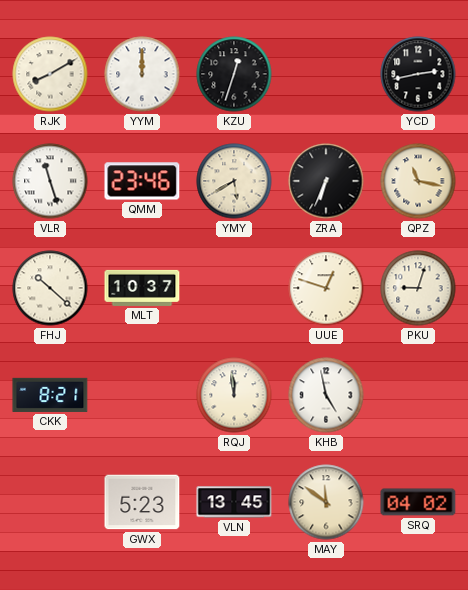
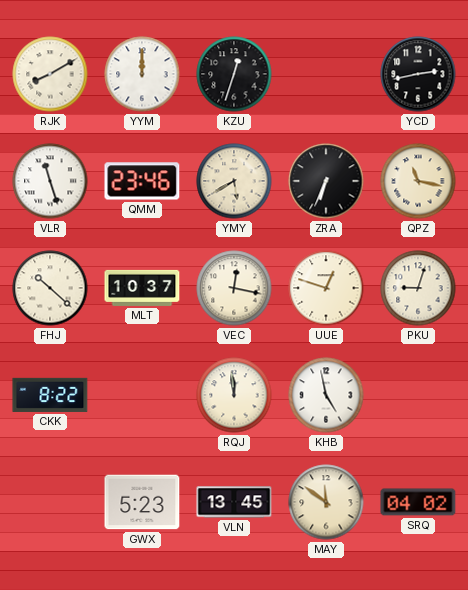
VEC: none -> 12:17
CKK: 8:21 -> 8:22
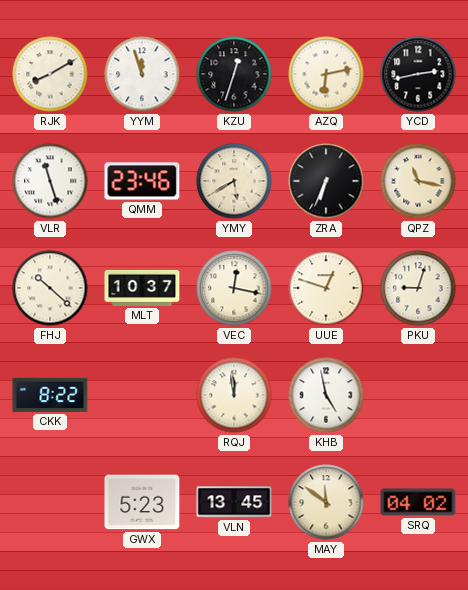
YYM: 12:00 -> 11:57
AZQ: none -> 6:13
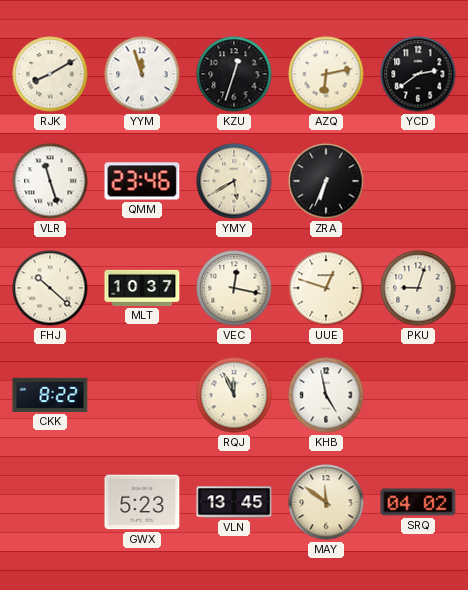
YCD: 2:43 -> 2:39
QPZ: 11:17 -> none
RQJ: 11:59 -> 11:56
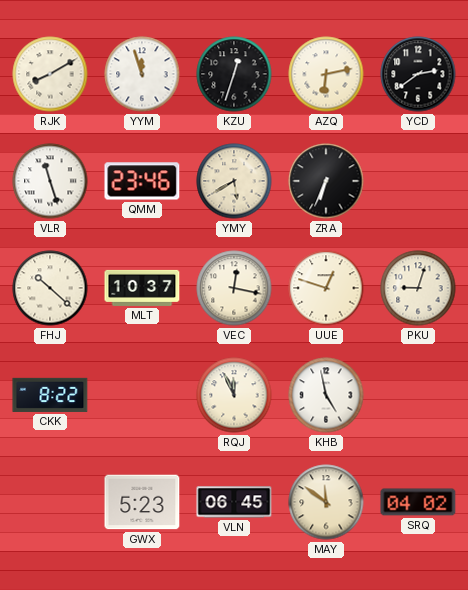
VLN: 13:45 -> 06:45
